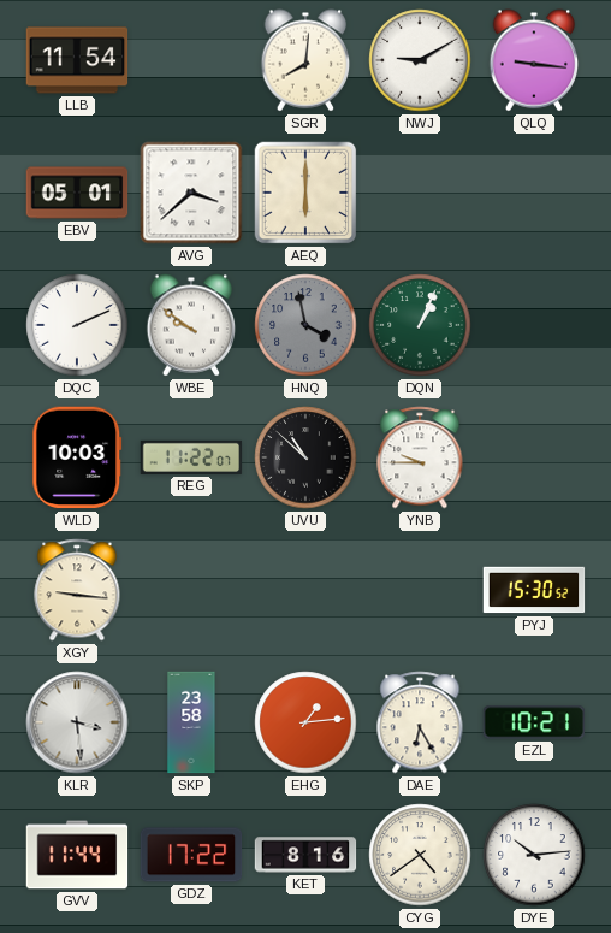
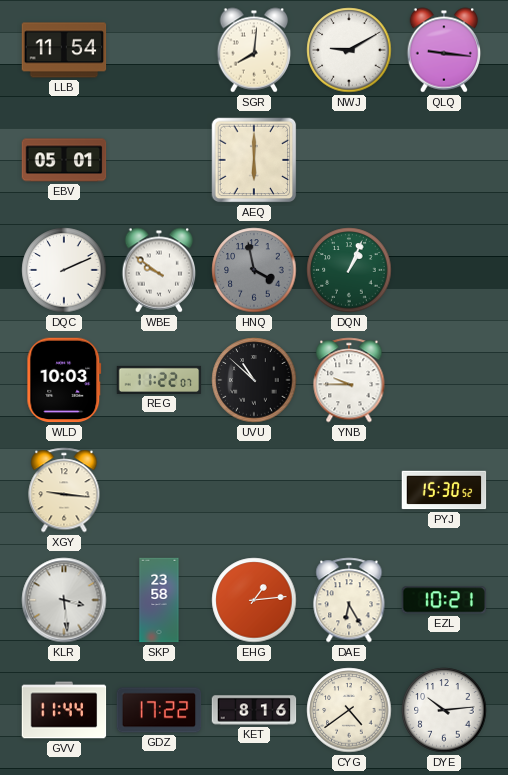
AVG: 3:38 -> none
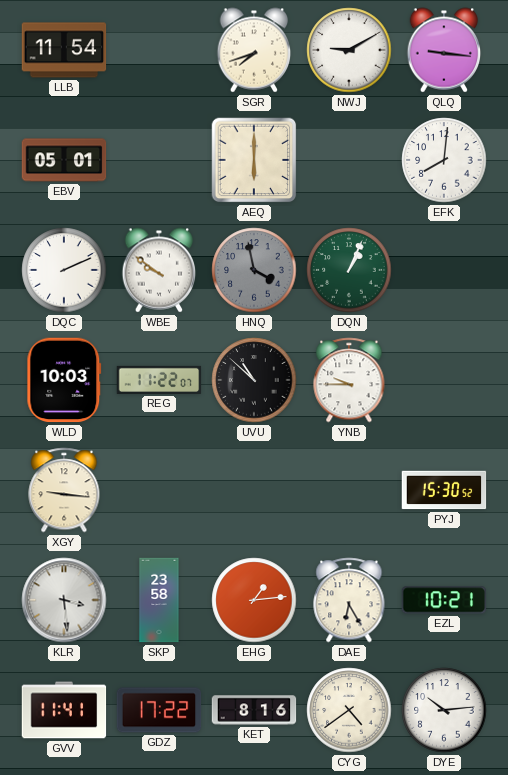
SGR: 8:01 -> 7:42
EFK: none -> 8:01
GVV: 11:44 -> 11:41
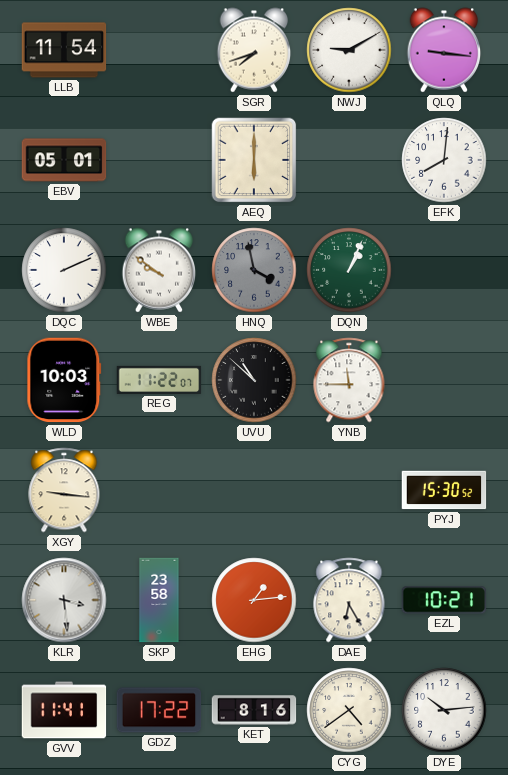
YNB: 9:45 -> 11:45
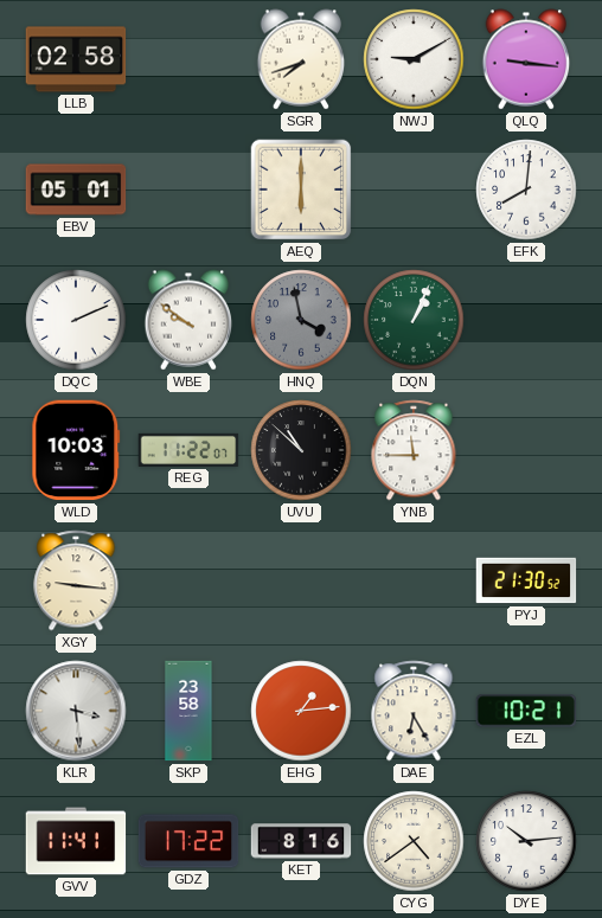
LLB: 11:54 -> 02:58
PYJ: 15:30 -> 21:30
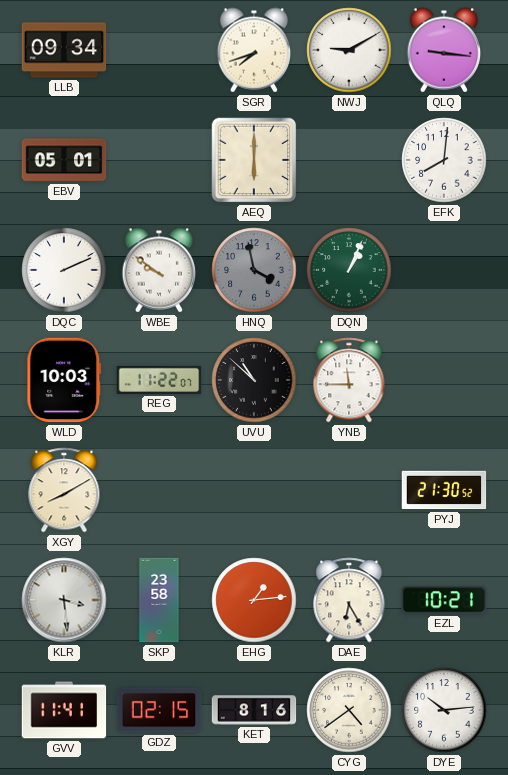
LLB: 02:58 -> 09:34
XGY: 9:16 -> 8:10
GDZ: 17:22 -> 02:15
